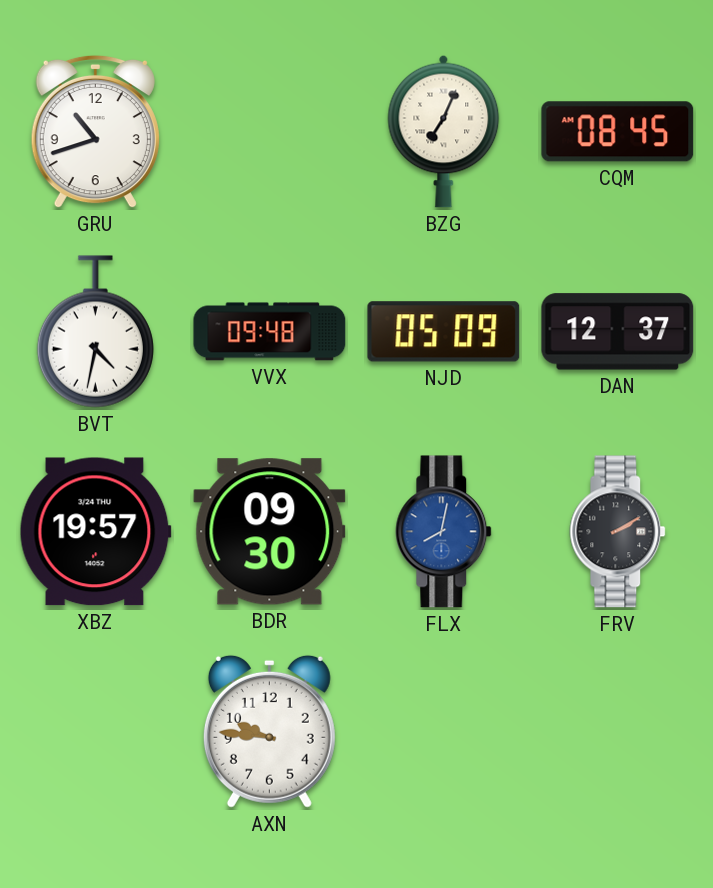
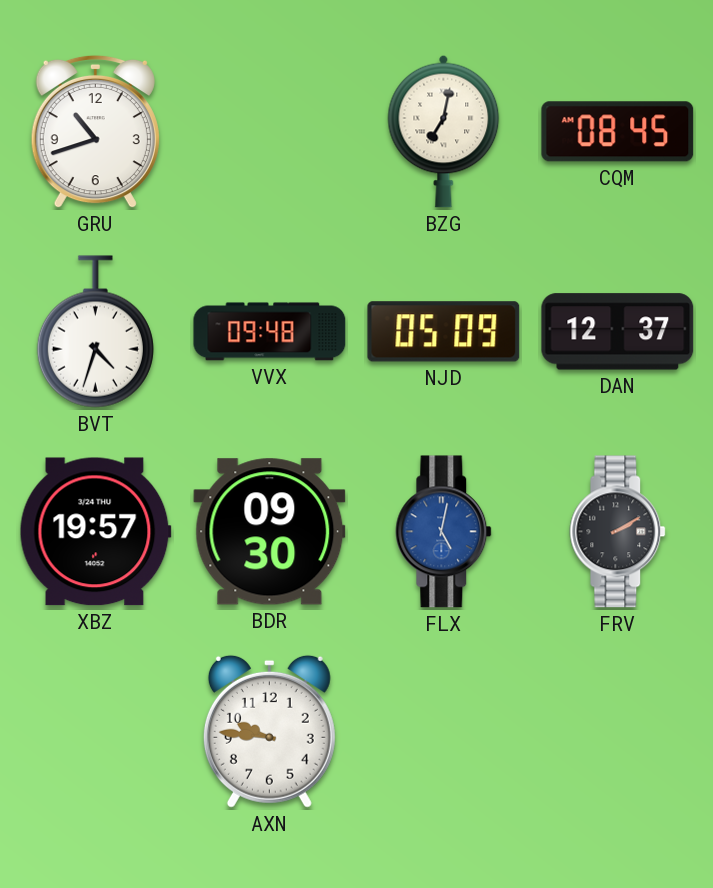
BZG: 7:04 -> 7:02
BVT: 4:32 -> 4:33
FLX: 8:02 -> 5:02
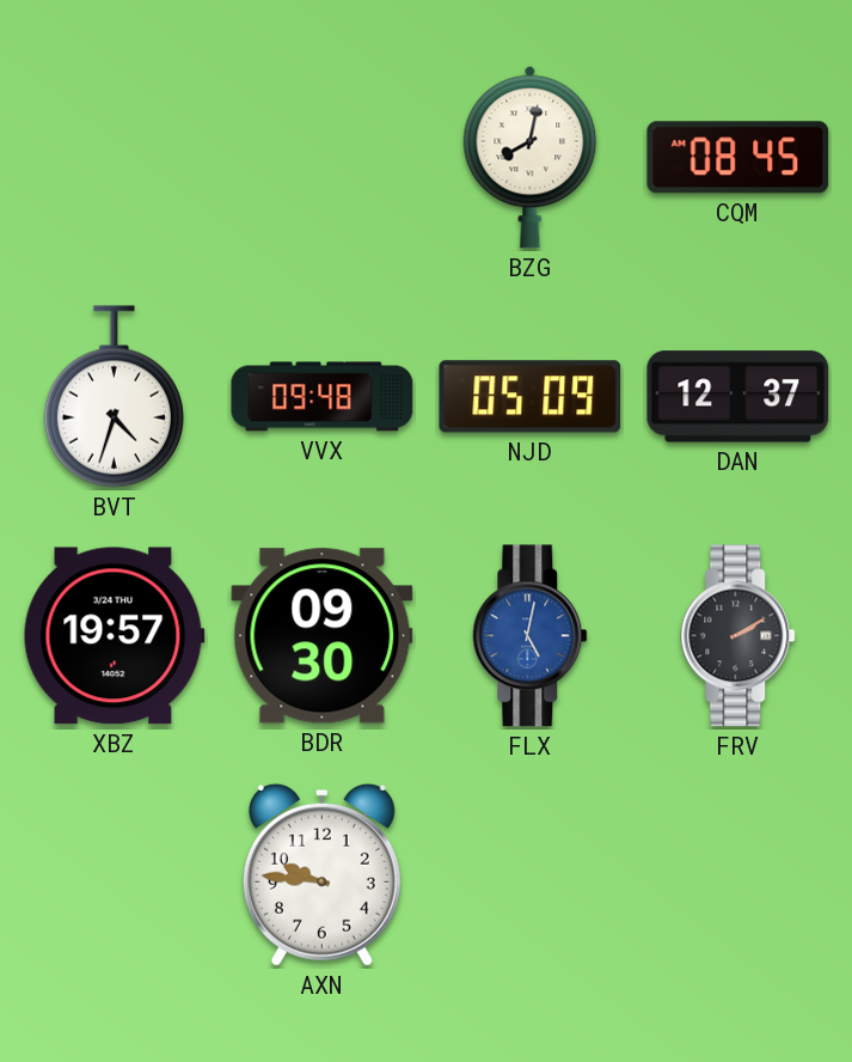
GRU: 10:42 -> none
BZG: 7:02 -> 8:02
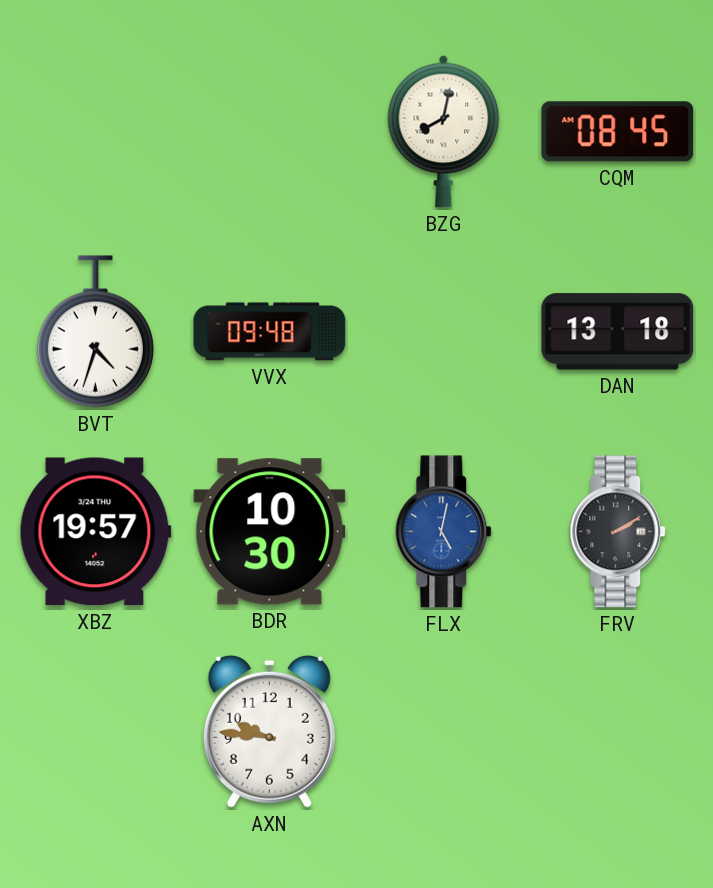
NJD: 05:09 -> none
DAN: 12:37 -> 13:18
BDR: 09:30 -> 10:30
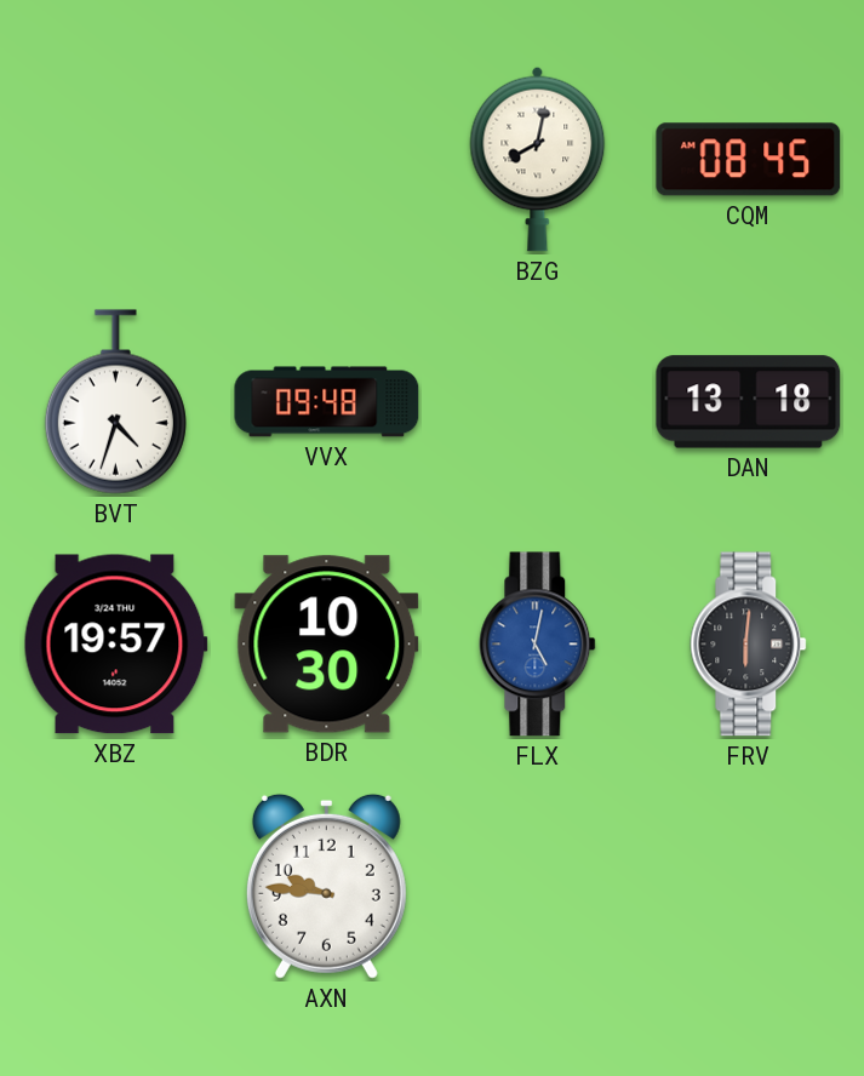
FRV: 2:10 -> 6:01
